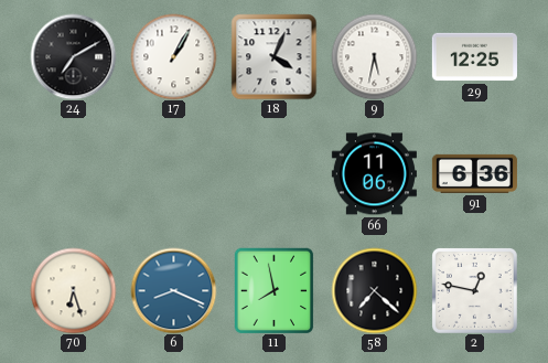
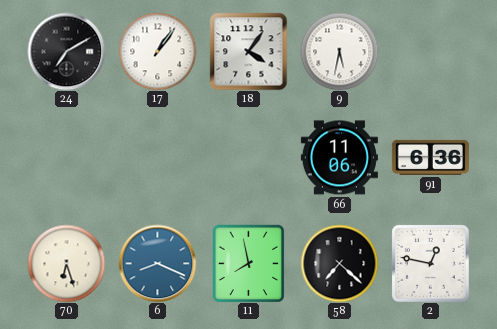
17: 1:05 -> 1:06
18: 4:04 -> 4:06
29: 12:25 -> none
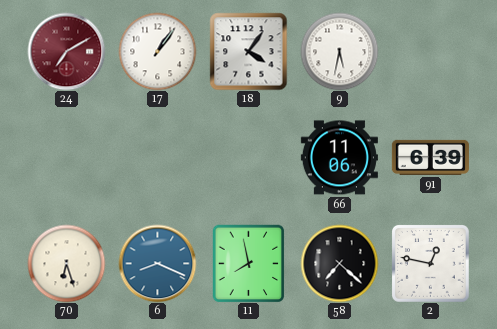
24 dial: black -> burgundy
91: 6:36 -> 6:39
